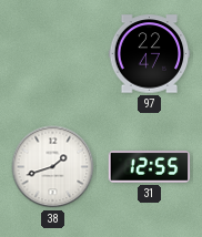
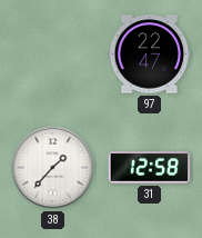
38: 1:42 -> 1:37
31: 12:55 -> 12:58
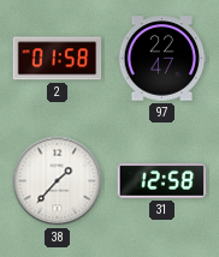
2: none -> 01:58
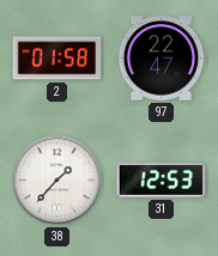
31: 12:58 -> 12:53
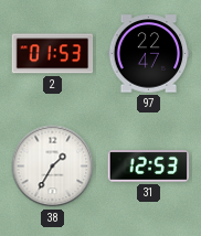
2: 01:58 -> 01:53
38: 1:37 -> 1:35
